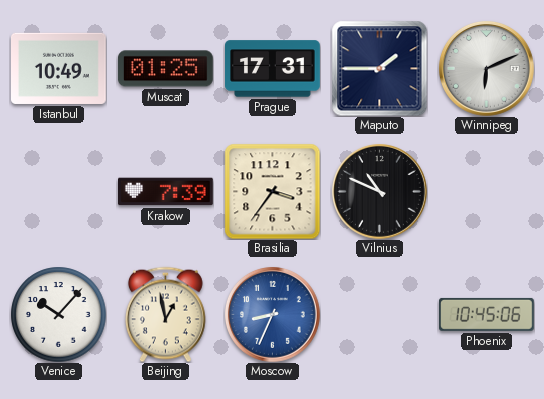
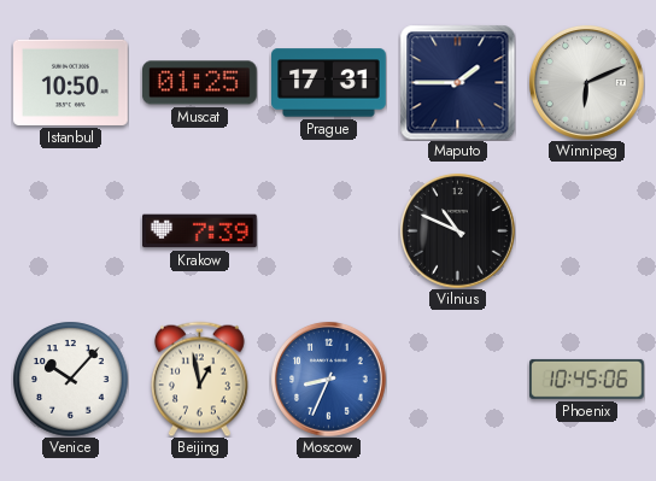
Istanbul: 10:49 -> 10:50
Brasilia: 3:36 -> none
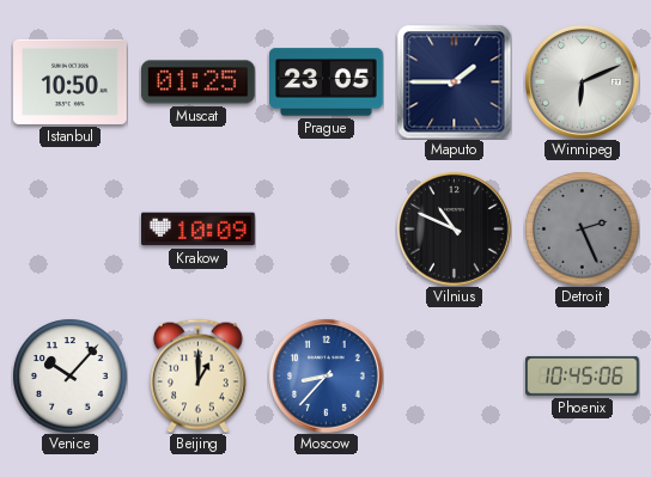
Prague: 17:31 -> 23:05
Krakow: 7:39 -> 10:09
Detroit: none -> 2:26
Beijing: 12:58 -> 1:00
Moscow: 8:34 -> 8:37
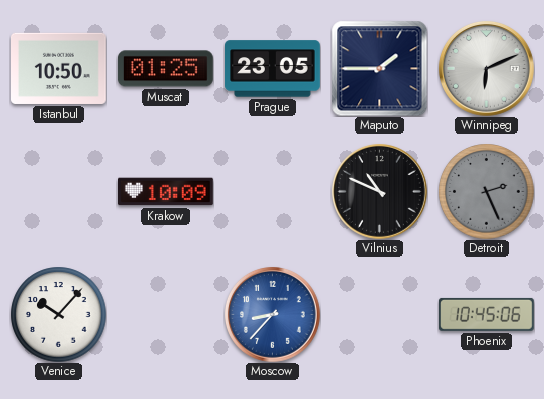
Beijing: 1:00 -> none
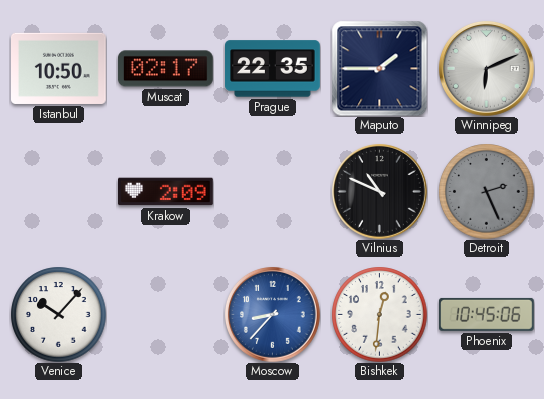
Muscat: 01:25 -> 02:17
Prague: 23:05 -> 22:35
Krakow: 10:09 -> 2:09
Bishkek: none -> 12:31
